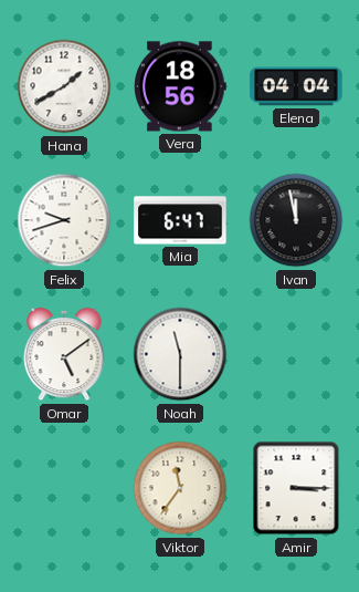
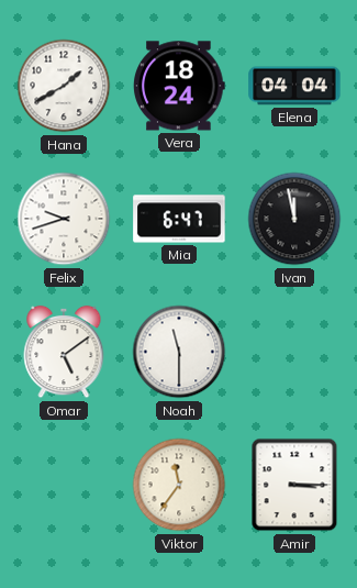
Vera: 18:56 -> 18:24
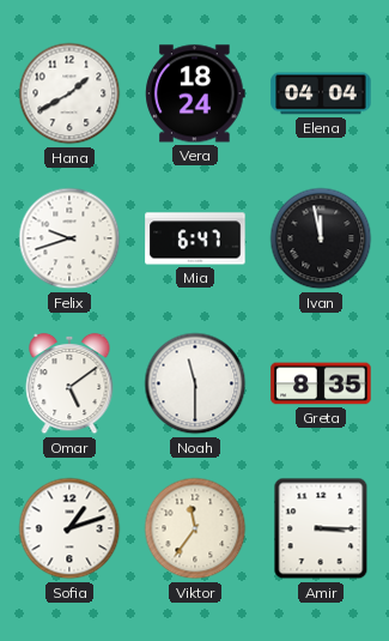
Greta: none -> 8:35
Sofia: none -> 1:12
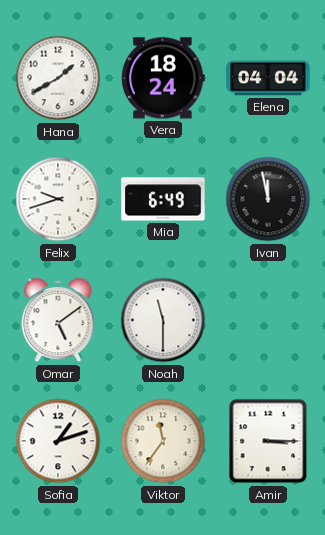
Mia: 6:47 -> 6:49
Greta: 8:35 -> none
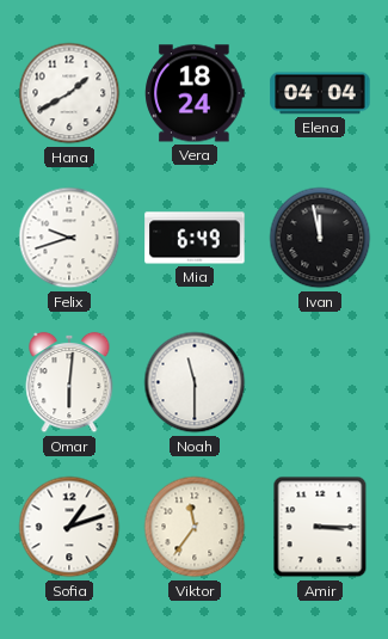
Omar: 5:09 -> 6:01
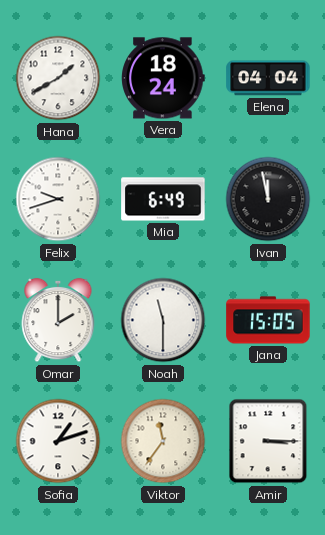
Omar: 6:01 -> 2:00
Jana: none -> 15:05
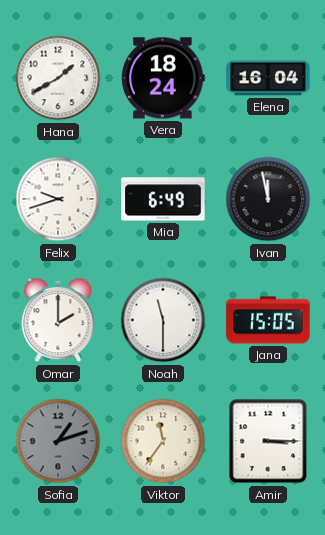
Elena: 04:04 -> 16:04
Sofia dial: white -> grey
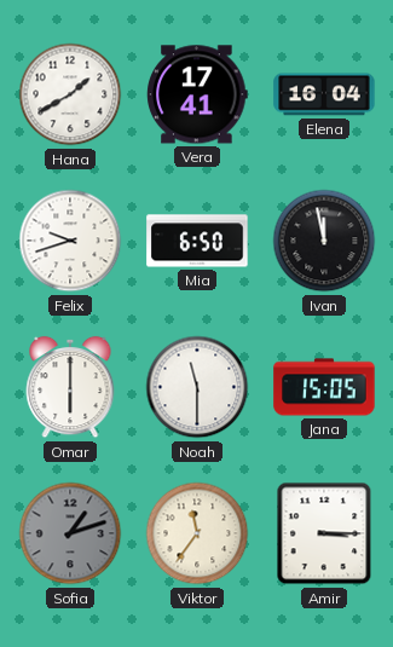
Vera: 18:24 -> 17:41
Mia: 6:49 -> 6:50
Omar: 2:00 -> 6:00
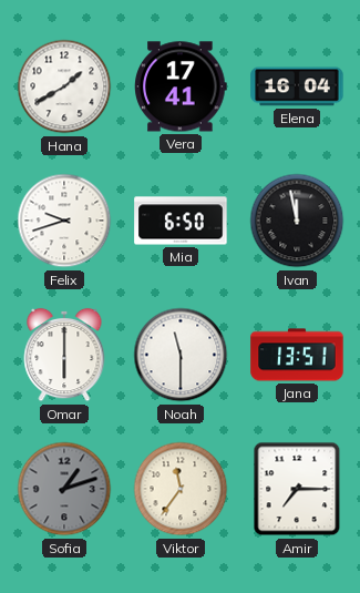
Jana: 15:05 -> 13:51
Amir: 3:15 -> 7:15
